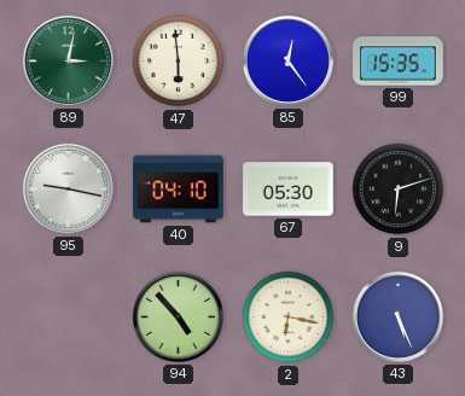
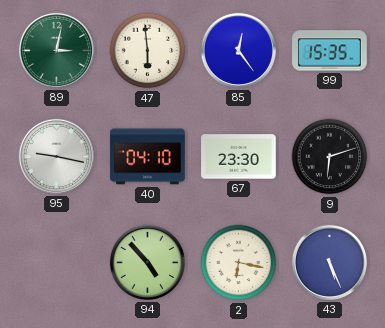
67: 05:30 -> 23:30
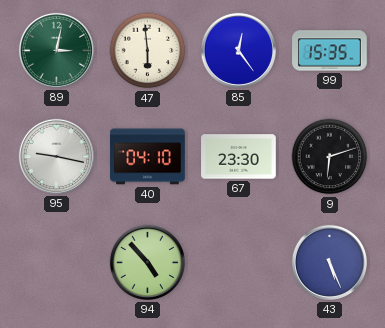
2: 6:17 -> none
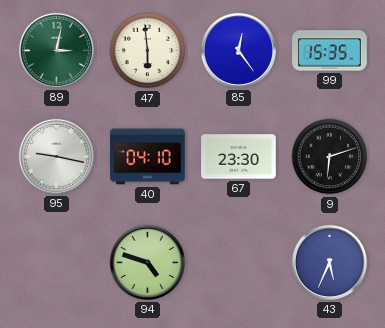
94: 4:53 -> 4:48
43: 5:26 -> 5:34
